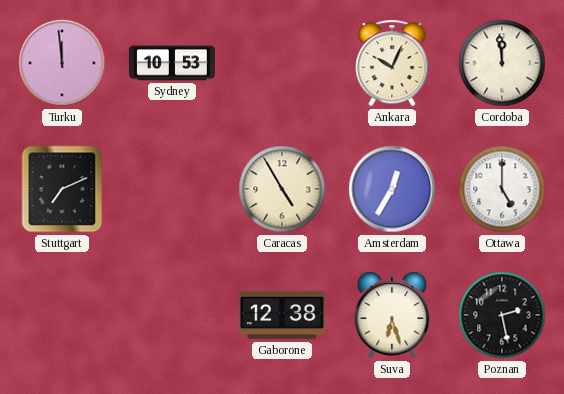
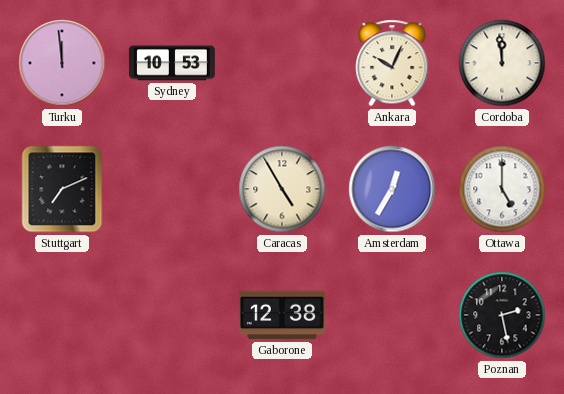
Suva: 6:27 -> none
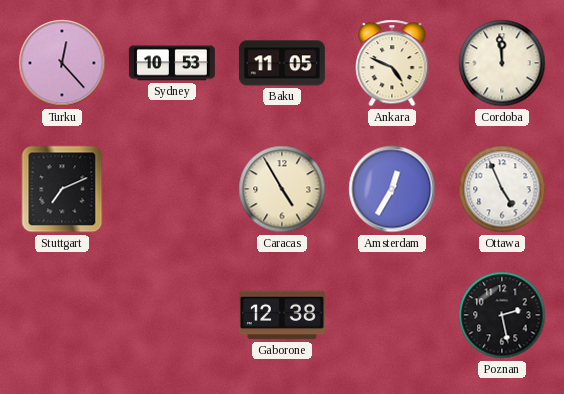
Turku: 11:59 -> 12:23
Baku: none -> 11:05
Ankara: 10:04 -> 4:49
Ottawa: 5:00 -> 4:56
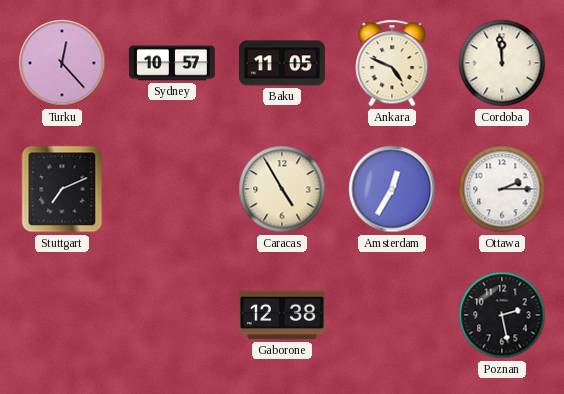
Sydney: 10:53 -> 10:57
Ottawa: 4:56 -> 2:15
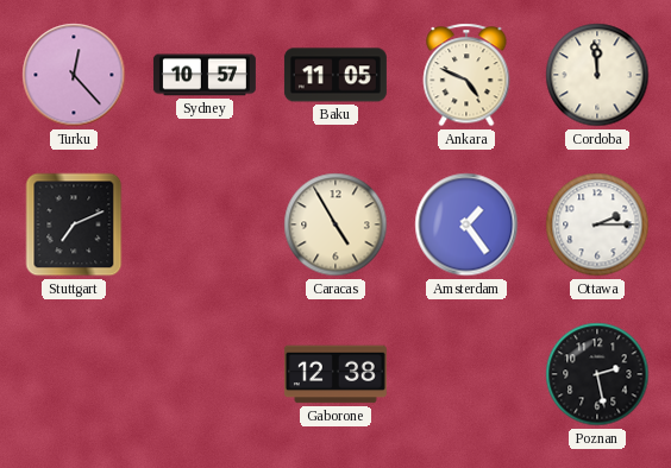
Amsterdam: 12:35 -> 1:24
